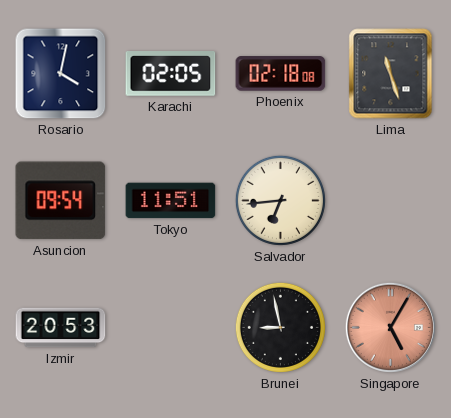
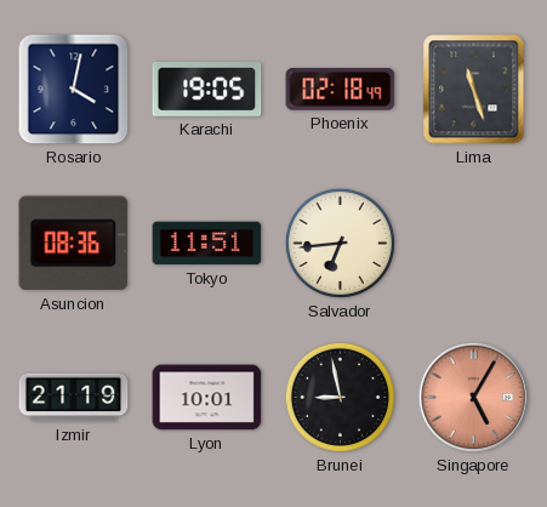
Karachi: 02:05 -> 19:05
Phoenix: 02:18:08 -> 02:18:49
Asuncion: 09:54 -> 08:36
Izmir: 20:53 -> 21:19
Lyon: none -> 10:01
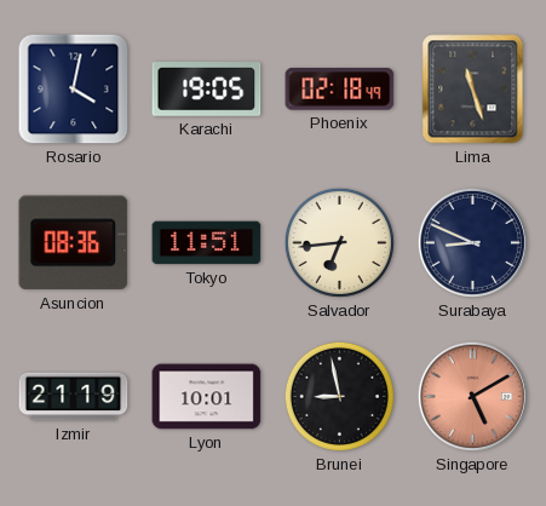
Surabaya: none -> 8:49
Singapore: 5:05 -> 5:10
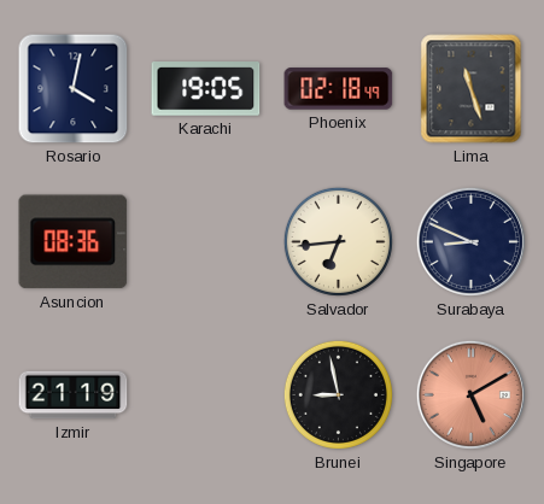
Tokyo: 11:51 -> none
Lyon: 10:01 -> none
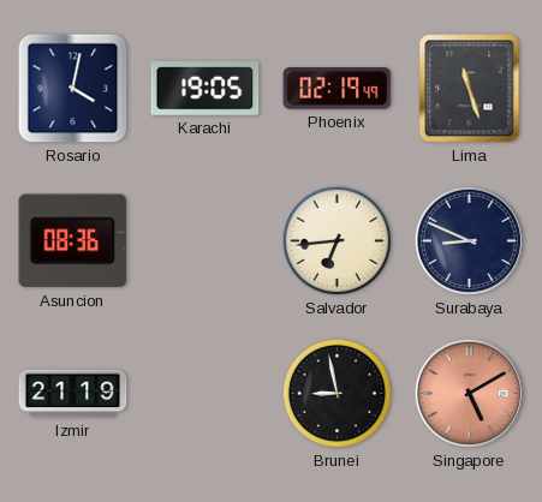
Phoenix: 02:18 -> 02:19
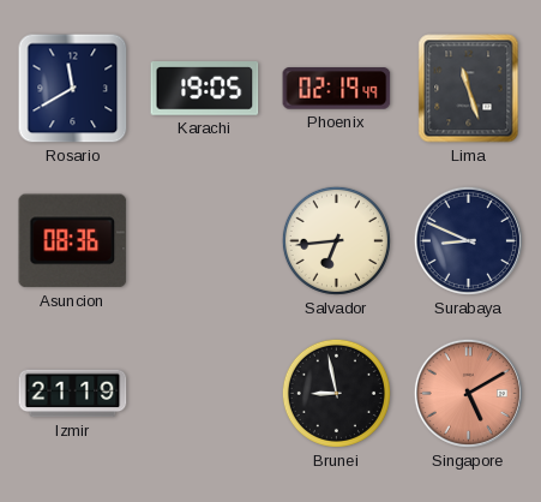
Rosario: 4:02 -> 11:40
